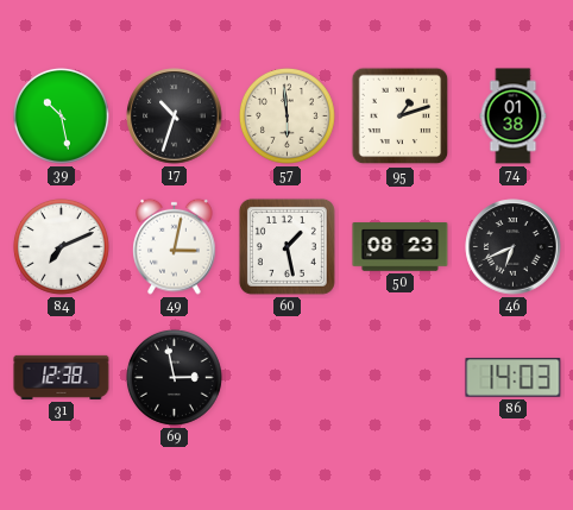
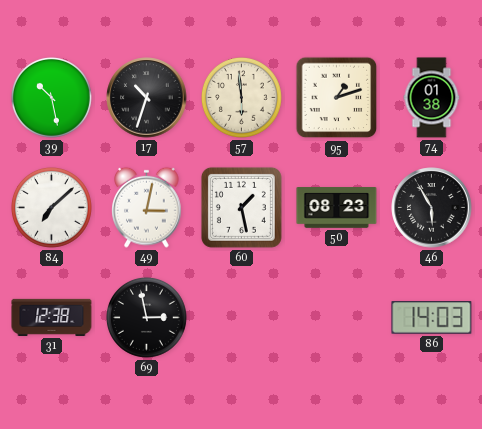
84: 7:11 -> 7:08
46: 6:41 -> 5:55
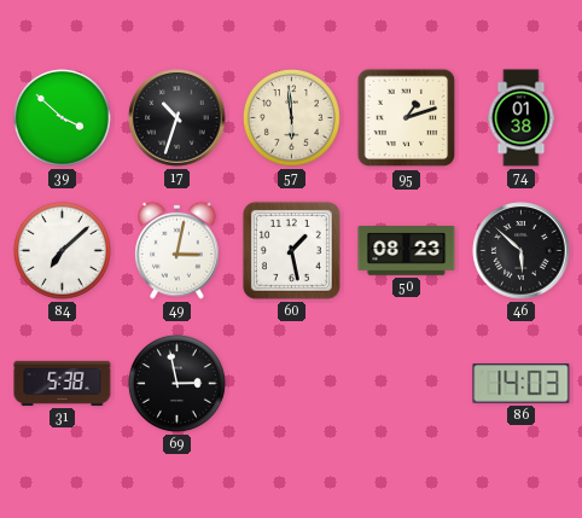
39: 10:28 -> 3:52
46: 5:55 -> 5:52
31: 12:38 -> 5:38
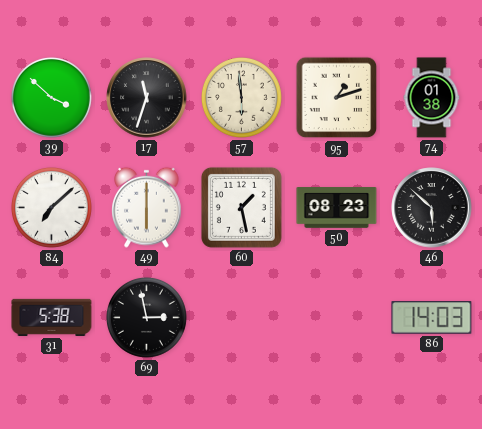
17: 10:33 -> 11:33
49: 3:02 -> 6:00
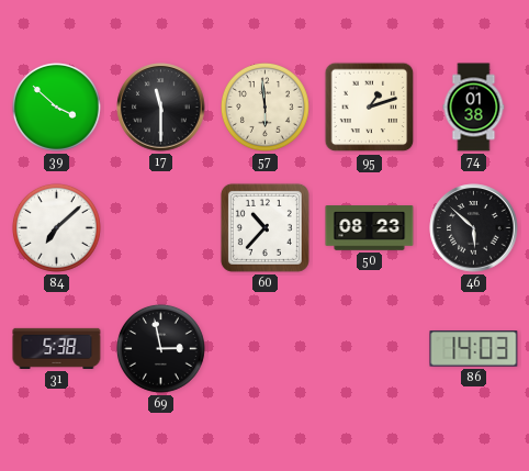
17: 11:33 -> 11:30
49: 6:00 -> none
60: 1:28 -> 10:37
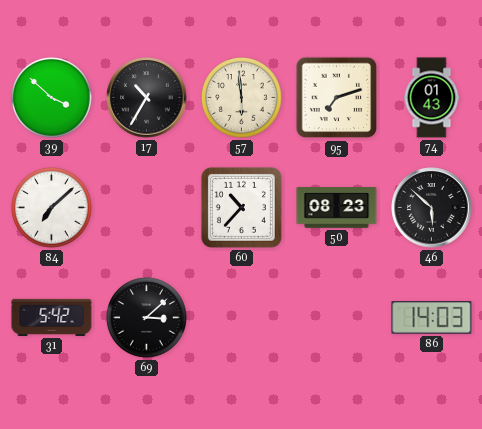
17: 11:30 -> 10:35
95: 1:12 -> 7:12
74: 01:38 -> 01:43
31: 5:38 -> 5:42
69: 2:58 -> 3:08
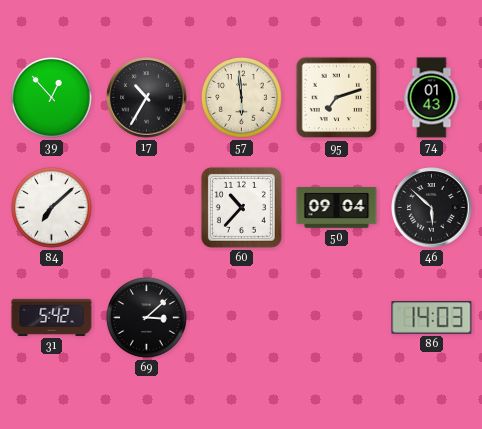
39: 3:52 -> 12:53
50: 08:23 -> 09:04
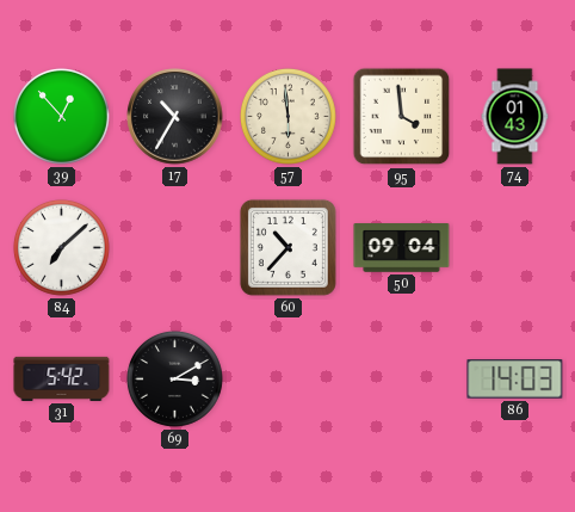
95: 7:12 -> 3:59
46: 5:52 -> none
69: 3:08 -> 3:10
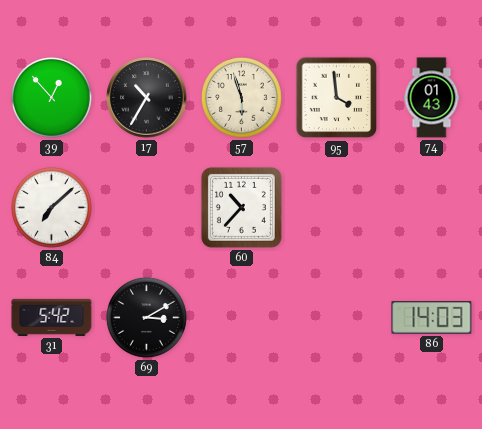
57: 5:59 -> 5:57
50: 09:04 -> none
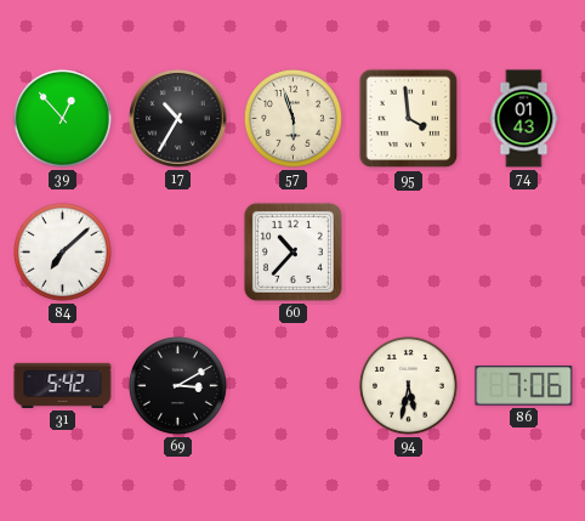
94: none -> 5:32
86: 14:03 -> 7:06
